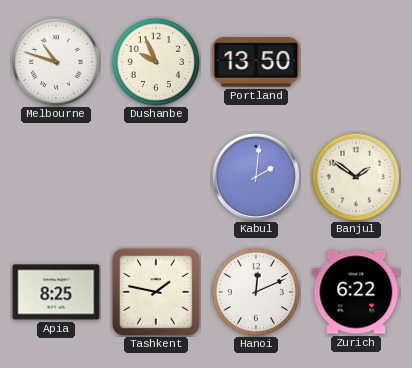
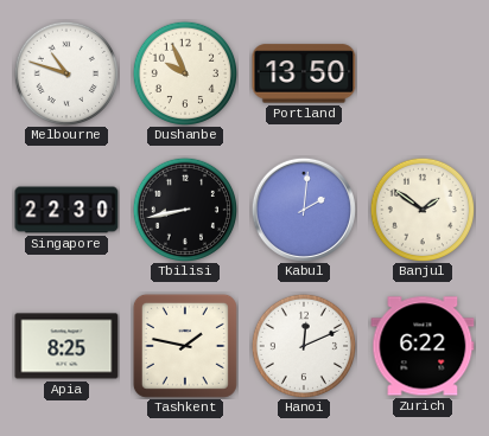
Singapore: none -> 22:30
Tbilisi: none -> 8:43
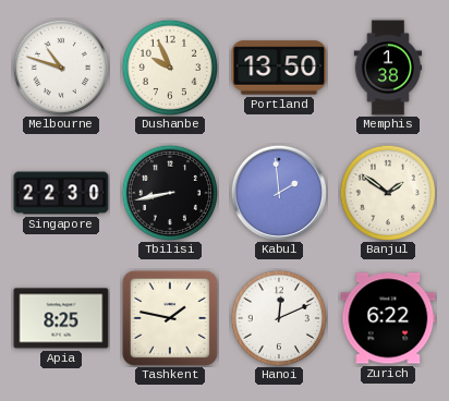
Memphis: none -> 1:38
Kabul: 2:01 -> 1:59
